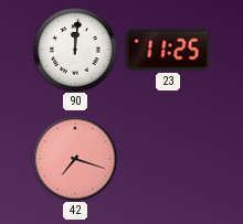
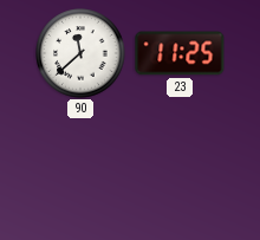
90: 12:01 -> 11:38
42: 7:18 -> none
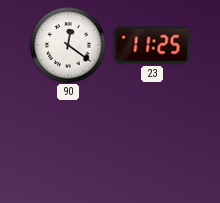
90: 11:38 -> 12:21
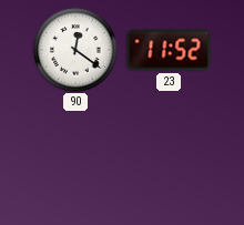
23: 11:25 -> 11:52
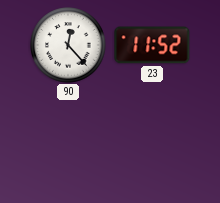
90: 12:21 -> 12:23
